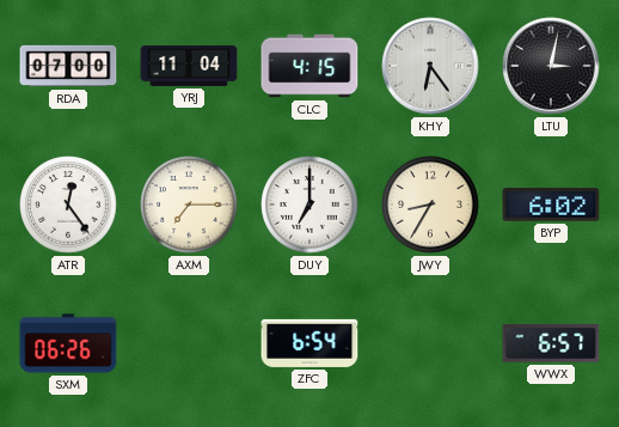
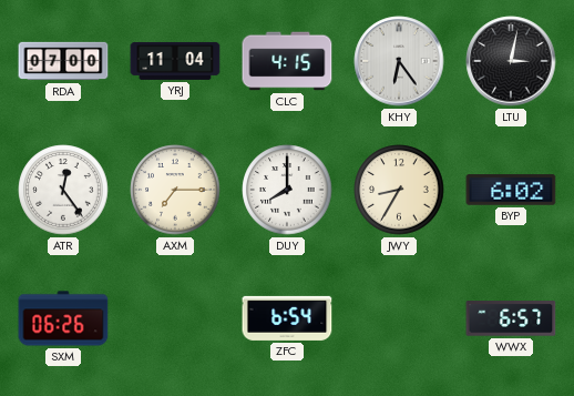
DUY: 7:00 -> 8:00
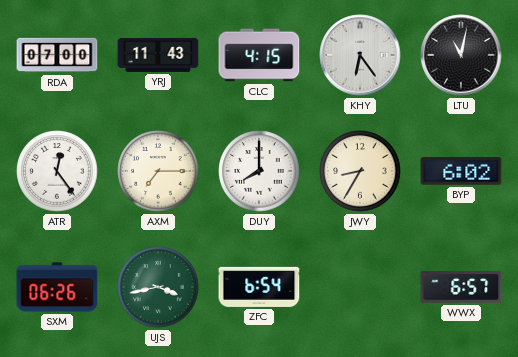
YRJ: 11:04 -> 11:43
LTU: 3:02 -> 11:02
UJS: none -> 3:43
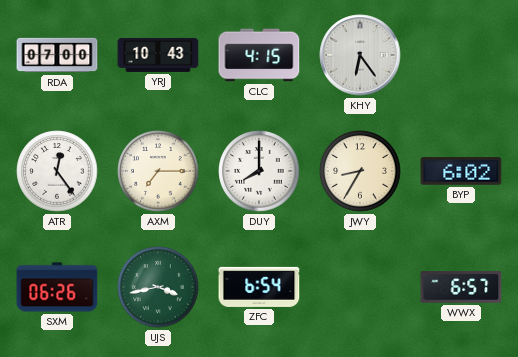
YRJ: 11:43 -> 10:43
LTU: 11:02 -> none
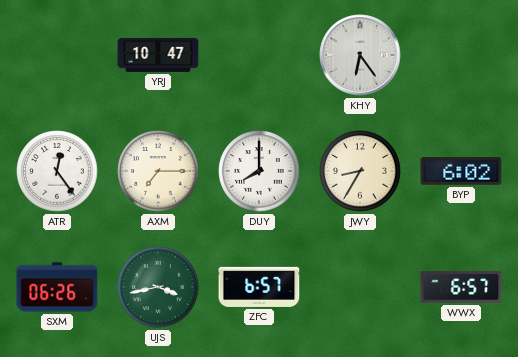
RDA: 07:00 -> none
YRJ: 10:43 -> 10:47
CLC: 4:15 -> none
ZFC: 6:54 -> 6:57
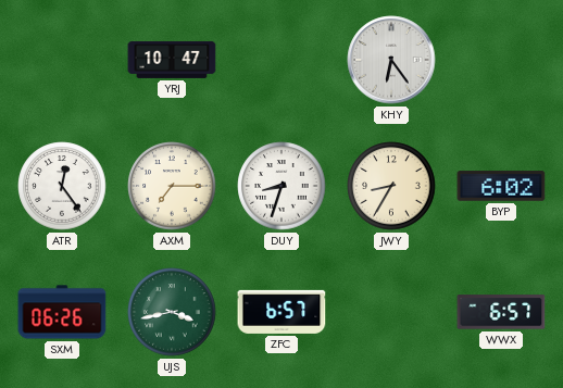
DUY: 8:00 -> 8:33
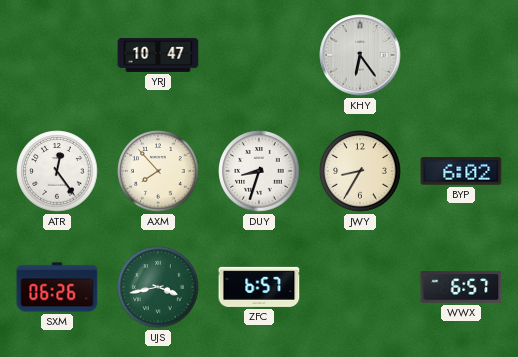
AXM: 7:15 -> 7:53
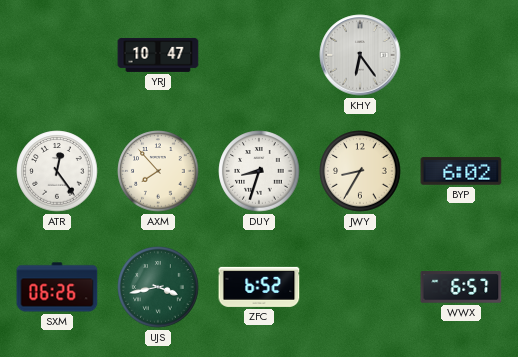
ZFC: 6:57 -> 6:52
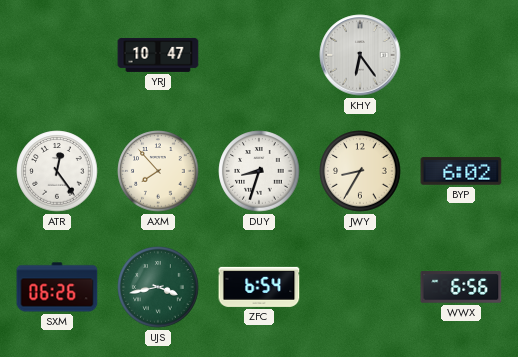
ZFC: 6:52 -> 6:54
WWX: 6:57 -> 6:56
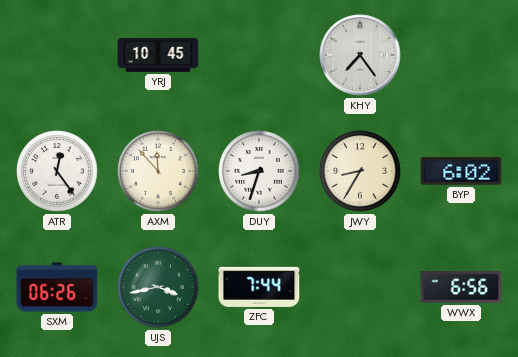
YRJ: 10:47 -> 10:45
KHY: 6:24 -> 7:24
AXM: 7:53 -> 11:53
ZFC: 6:54 -> 7:44
